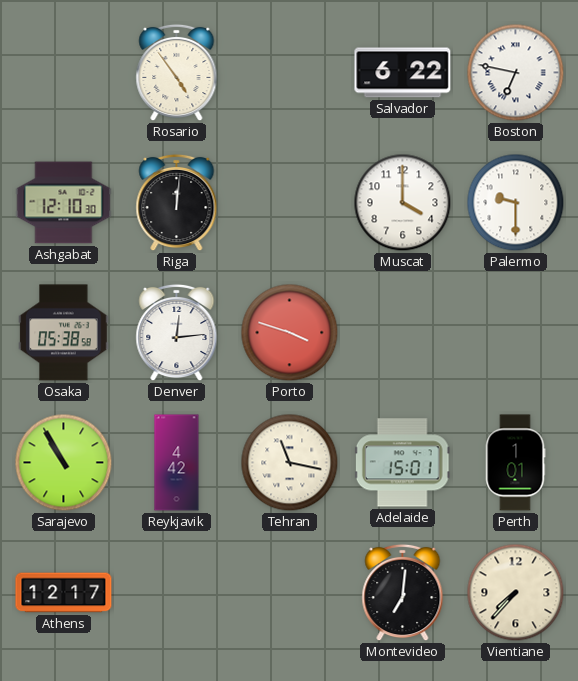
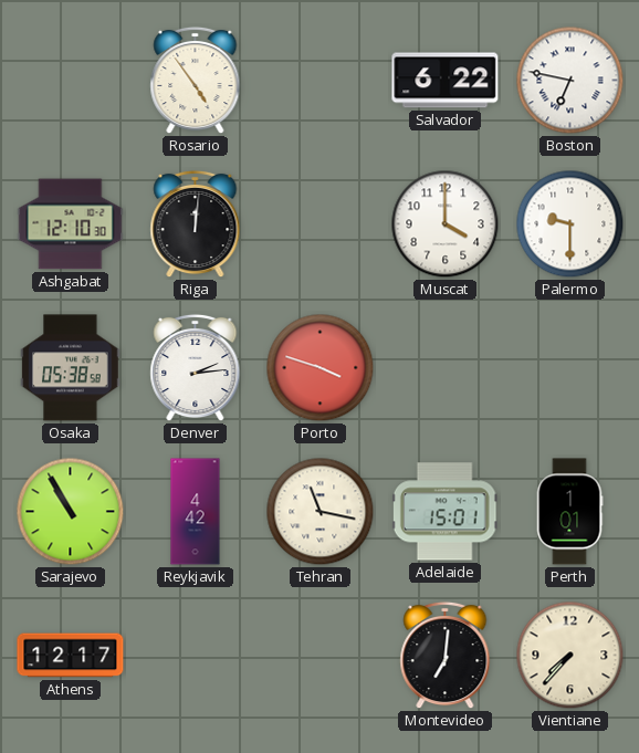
Denver: 12:14 -> 2:14
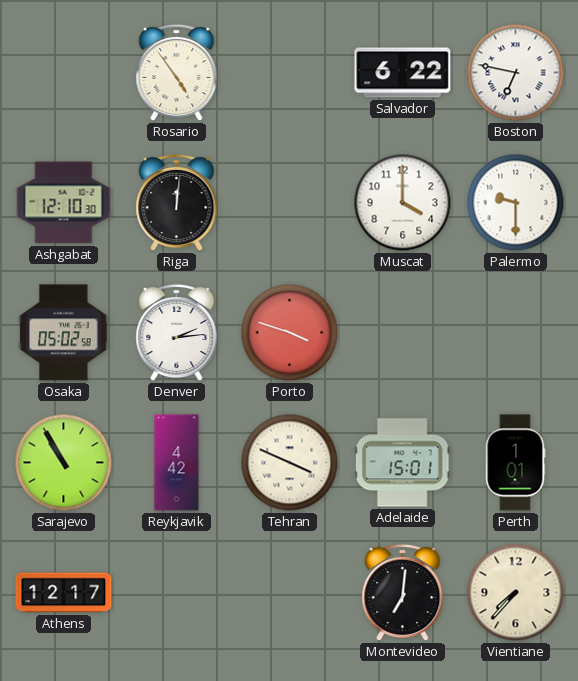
Osaka: 05:38 -> 05:02
Tehran: 11:17 -> 3:49
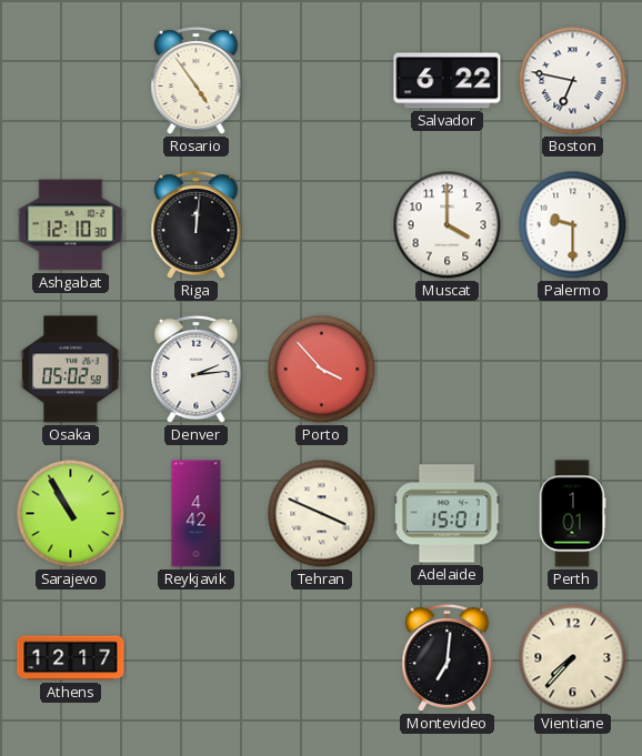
Porto: 3:48 -> 3:53
